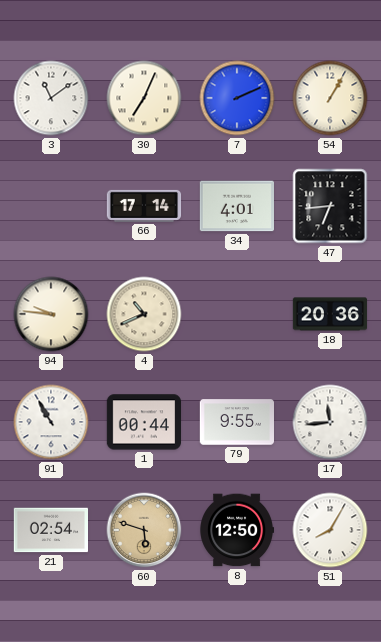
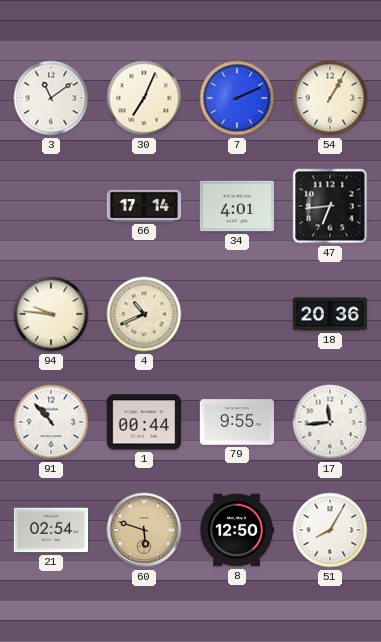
91: 10:55 -> 10:53
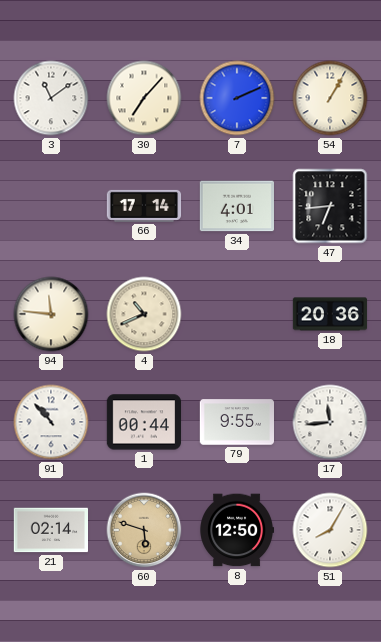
30: 7:04 -> 7:07
94: 9:46 -> 11:46
21: 02:54 -> 02:14
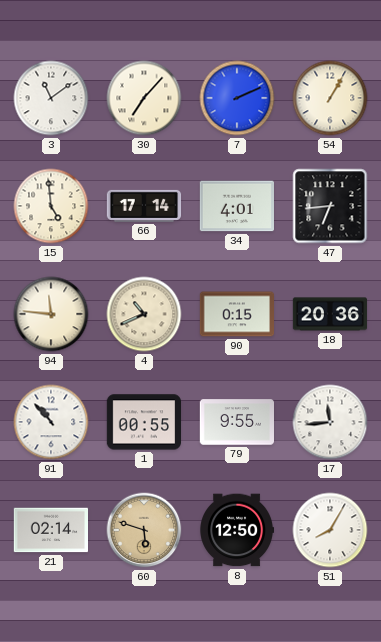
15: none -> 4:59
90: none -> 0:15
1: 00:44 -> 00:55
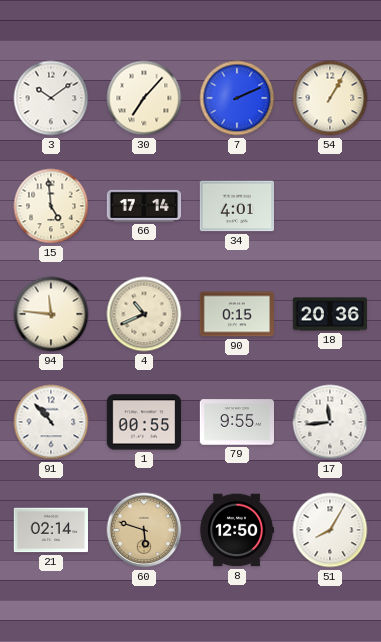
3: 11:09 -> 10:09
47: 6:44 -> none
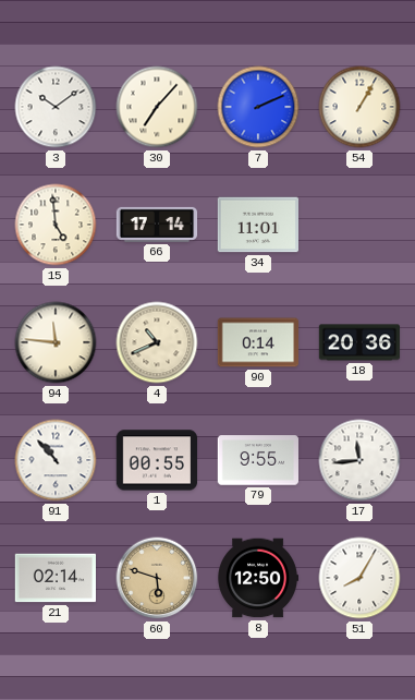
34: 4:01 -> 11:01
90: 0:15 -> 0:14
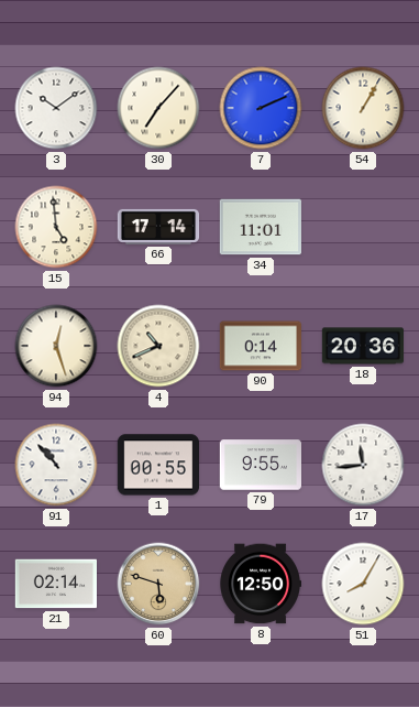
94: 11:46 -> 12:27
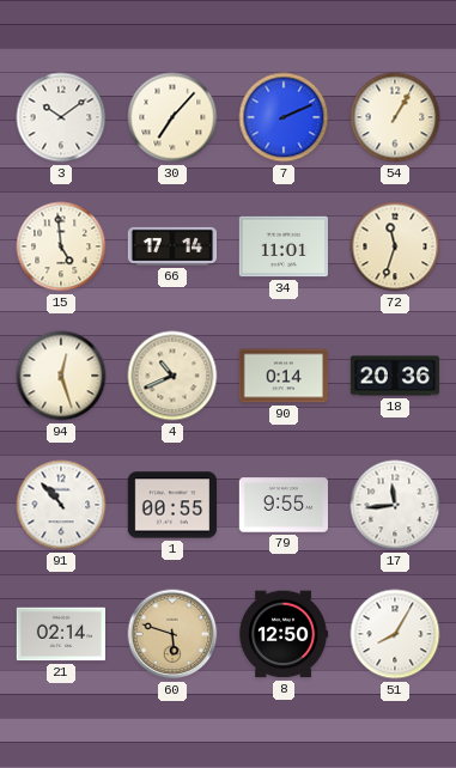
72: none -> 11:33
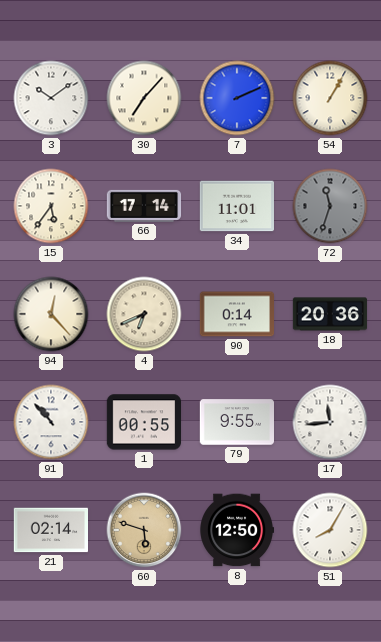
15: 4:59 -> 5:36
72 dial: cream -> grey
94: 12:27 -> 12:23
4: 10:41 -> 6:41
